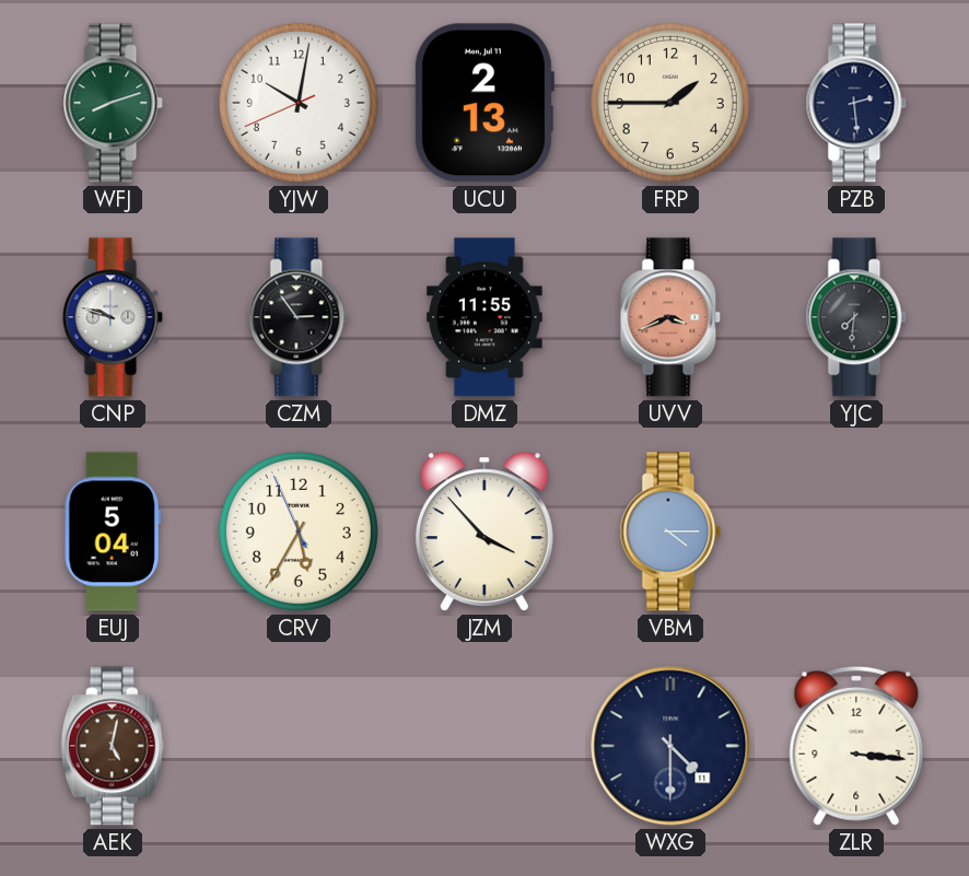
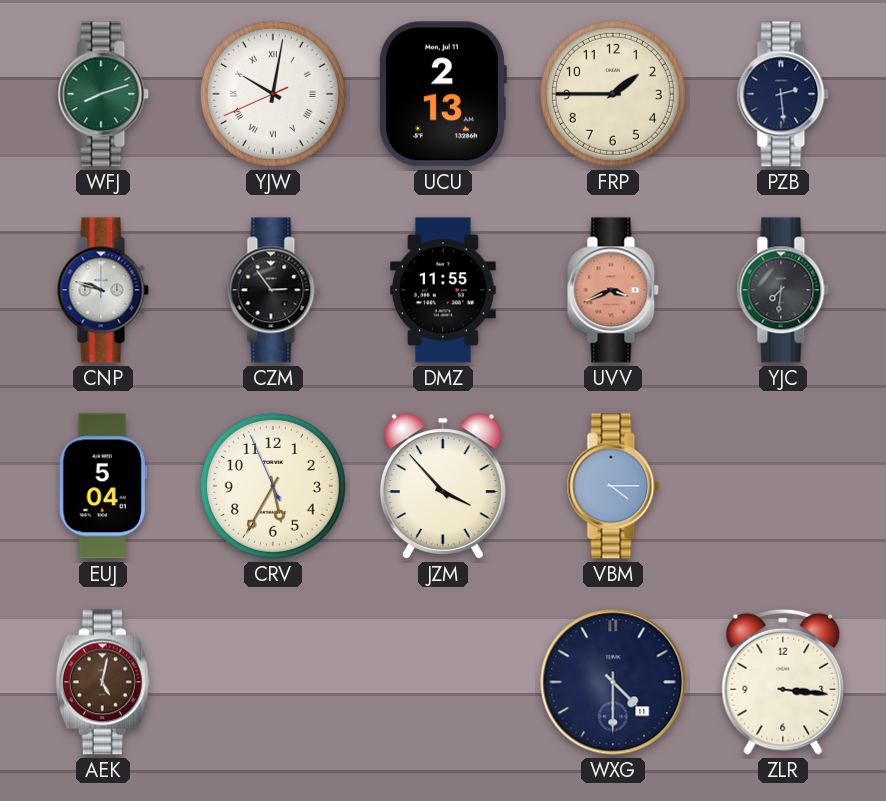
YJW numerals: Arabic -> Roman
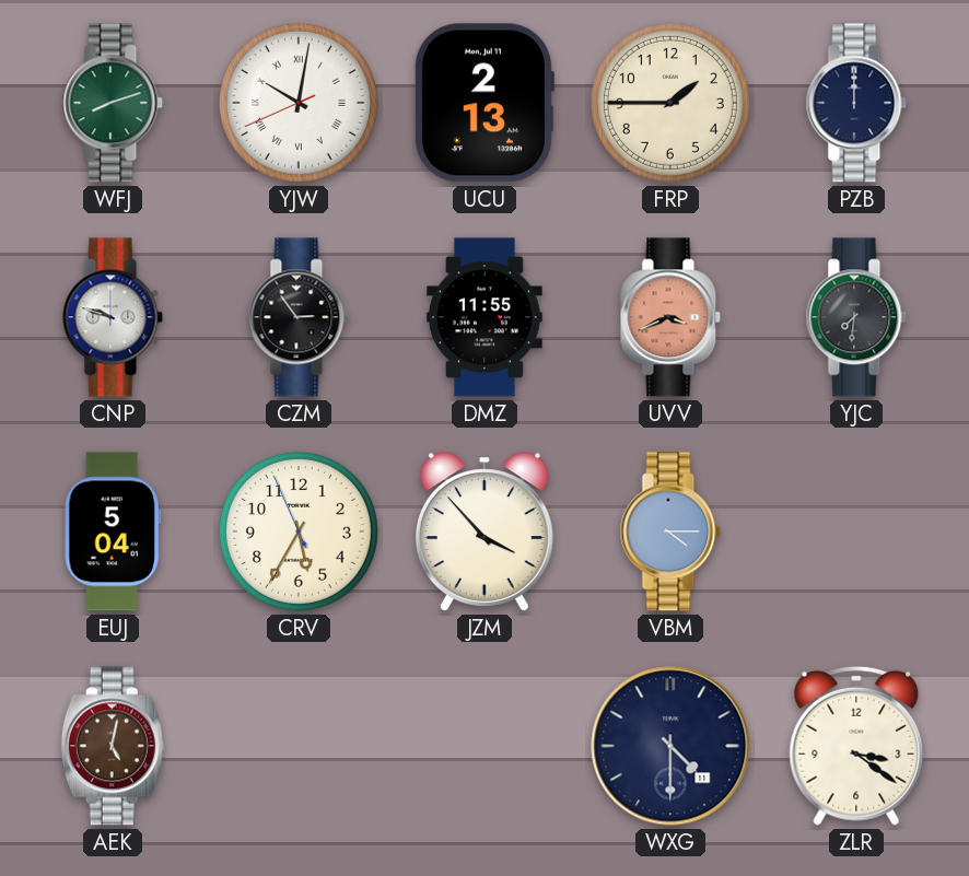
PZB: 2:29 -> 12:00
ZLR: 3:16 -> 3:21
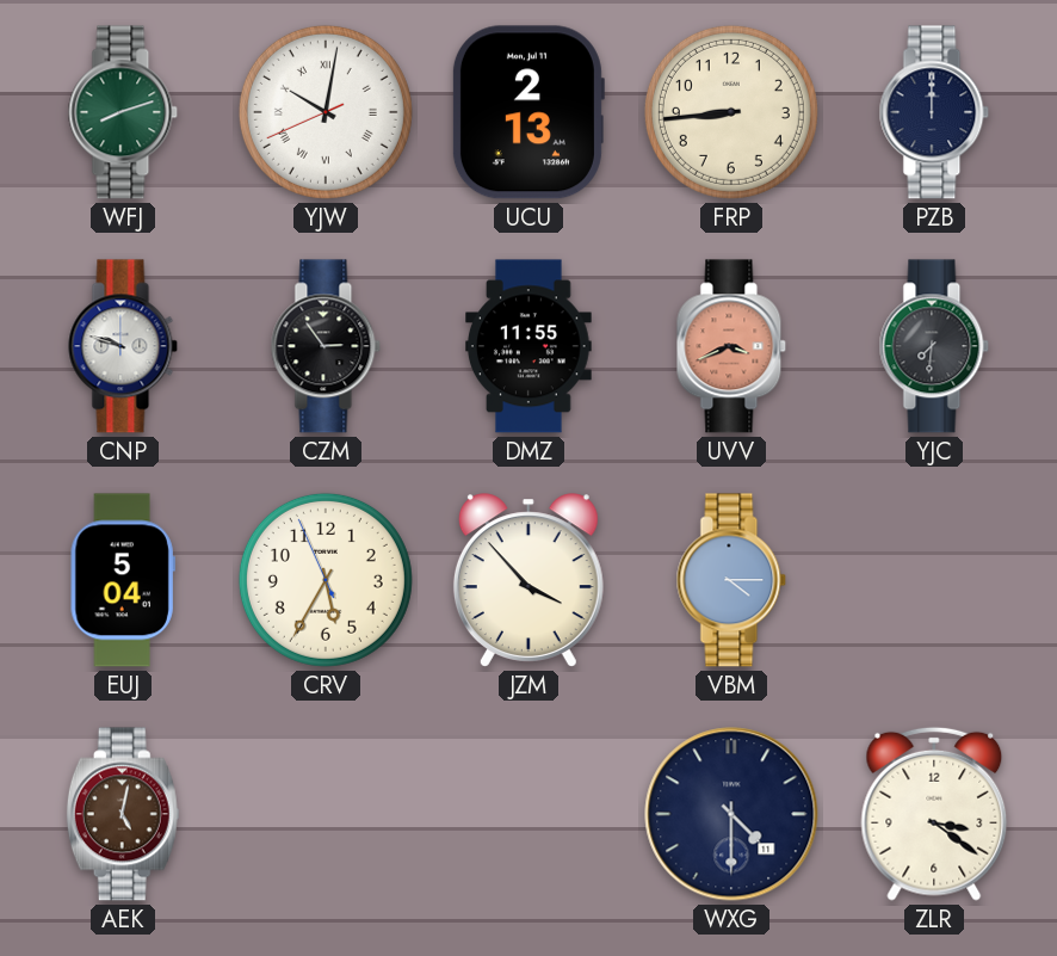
FRP: 1:45 -> 8:44
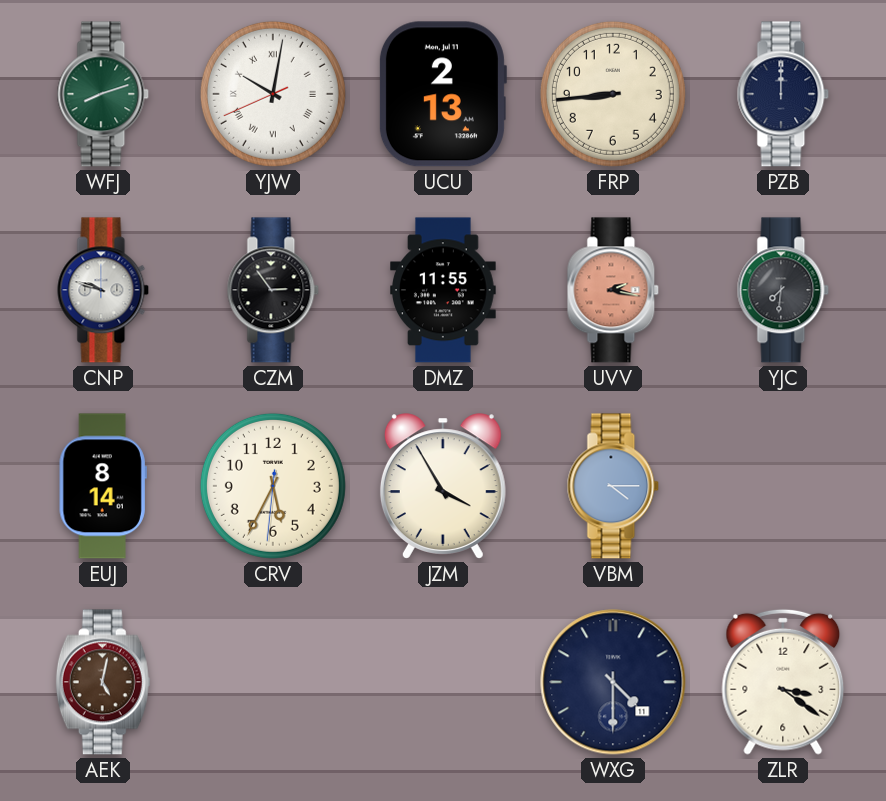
UVV: 3:41 -> 2:17
EUJ: 5:04 -> 8:14
CRV: 5:34:56 -> 5:34:31
JZM: 3:53 -> 3:55
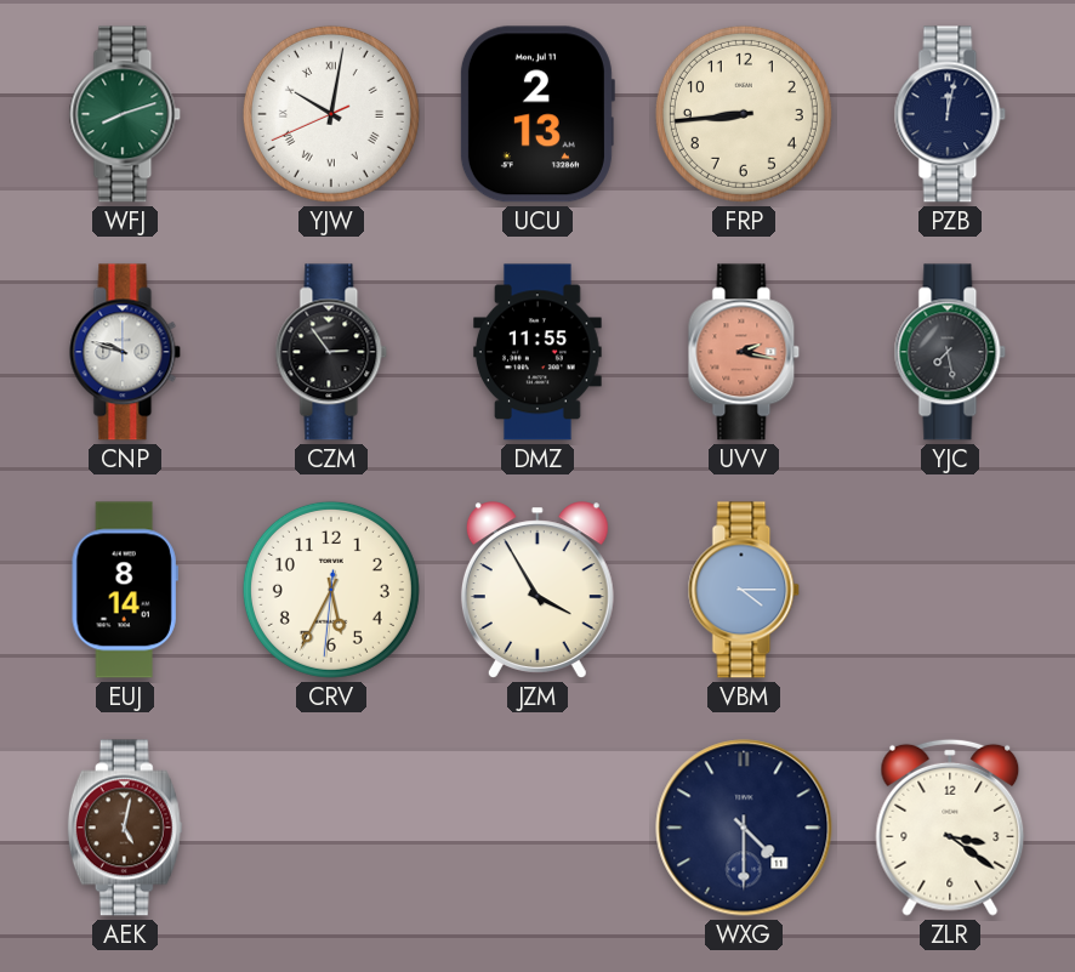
PZB: 12:00 -> 12:02
YJC: 7:31 -> 7:28
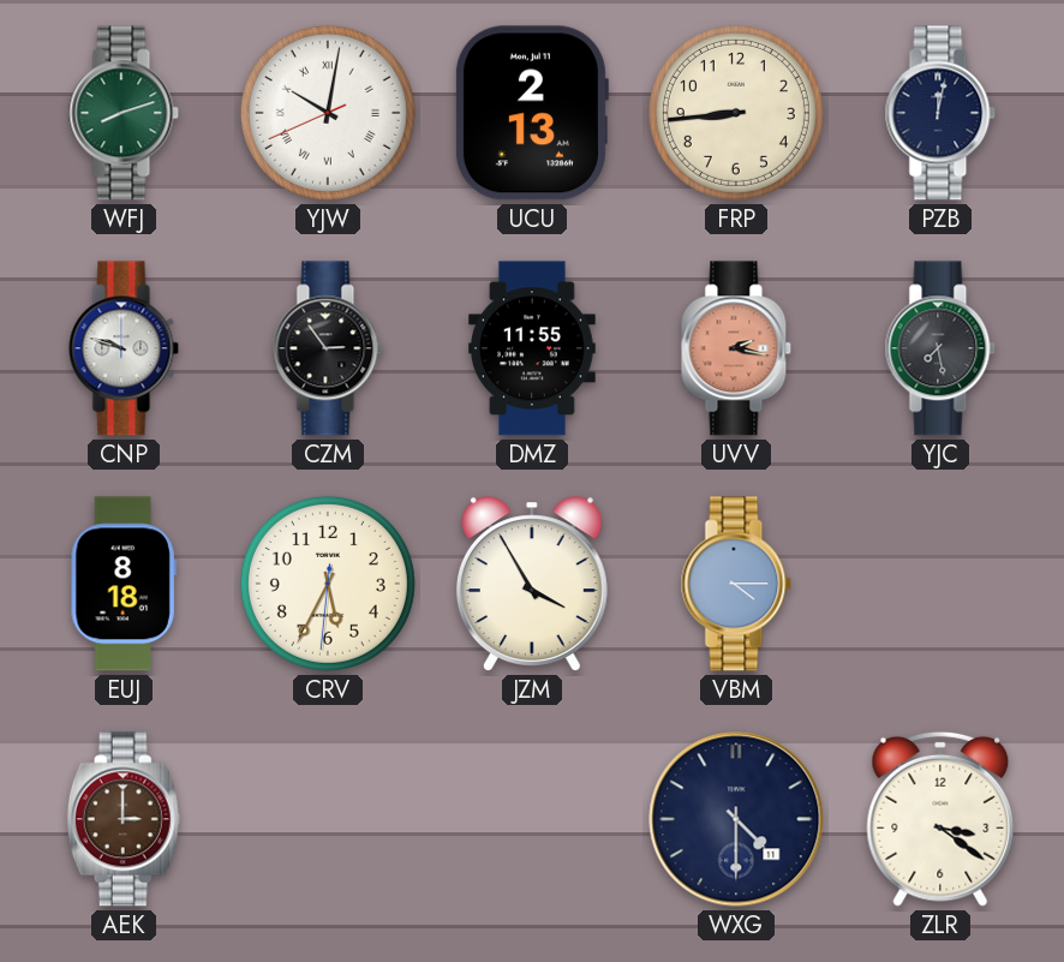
EUJ: 8:14 -> 8:18
AEK: 5:02 -> 3:00
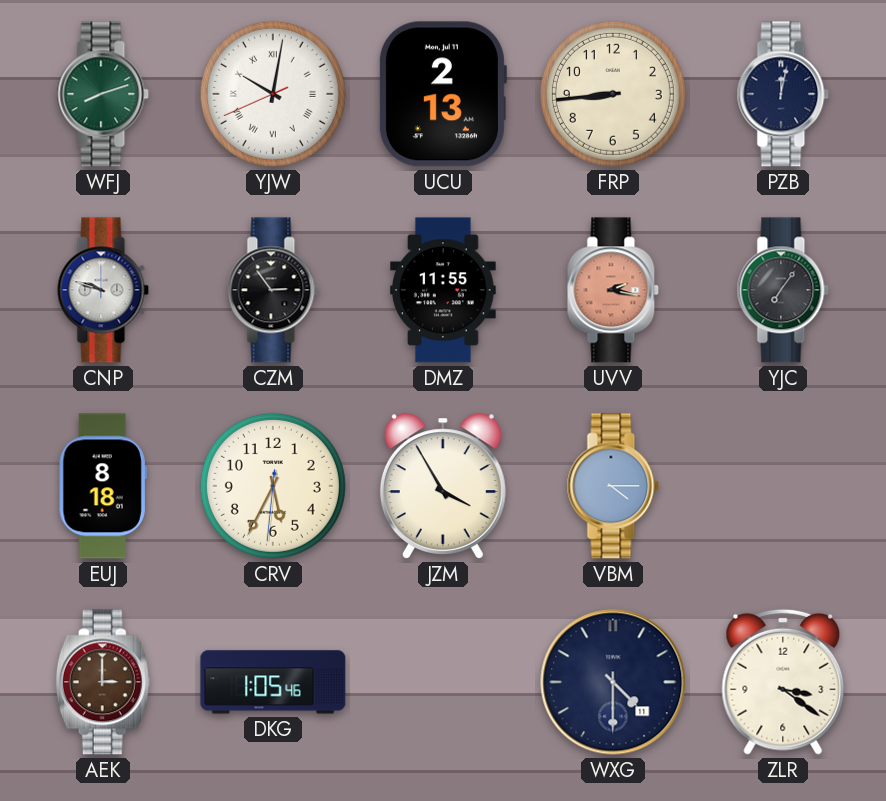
YJC: 7:28 -> 7:06
DKG: none -> 1:05
